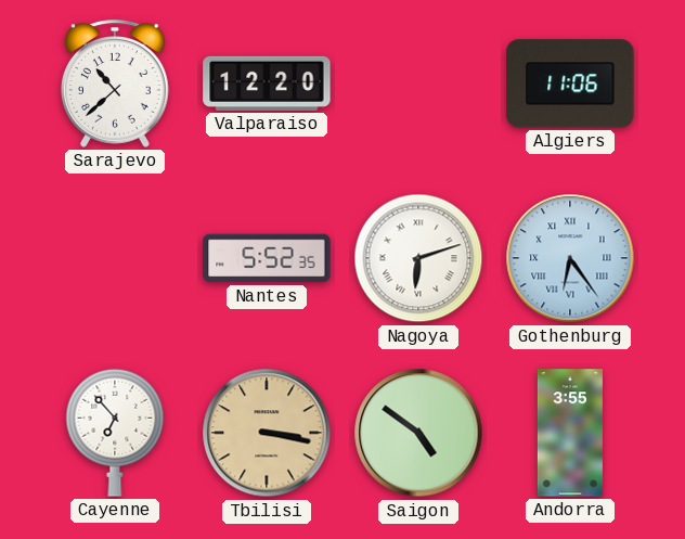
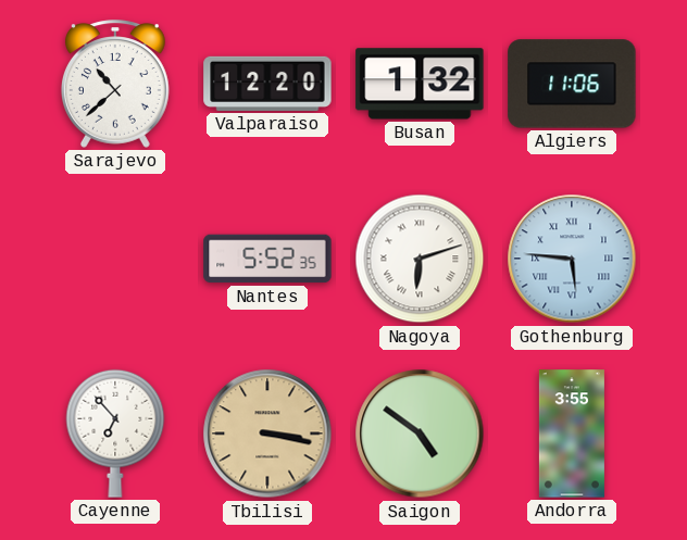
Busan: none -> 1:32
Gothenburg: 6:24 -> 5:46
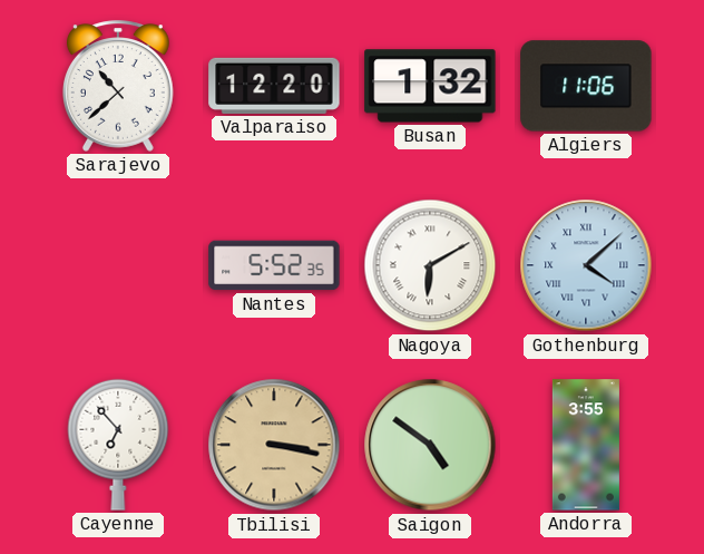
Nagoya: 6:12 -> 6:10
Gothenburg: 5:46 -> 4:08
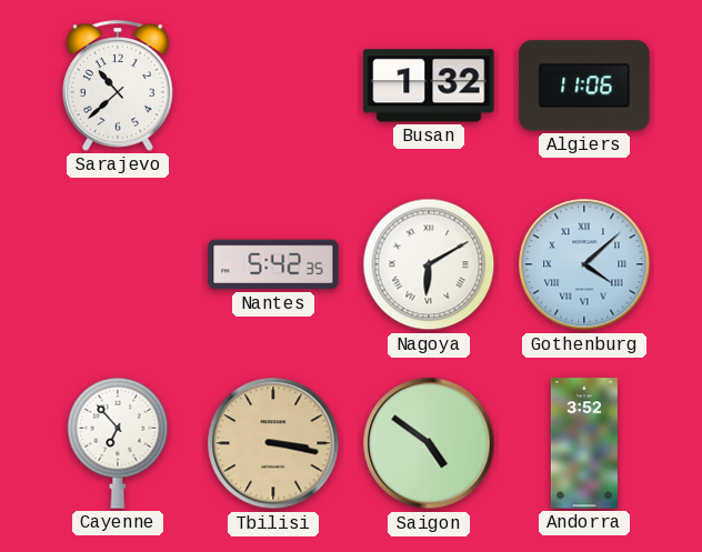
Valparaiso: 12:20 -> none
Nantes: 5:52 -> 5:42
Andorra: 3:55 -> 3:52
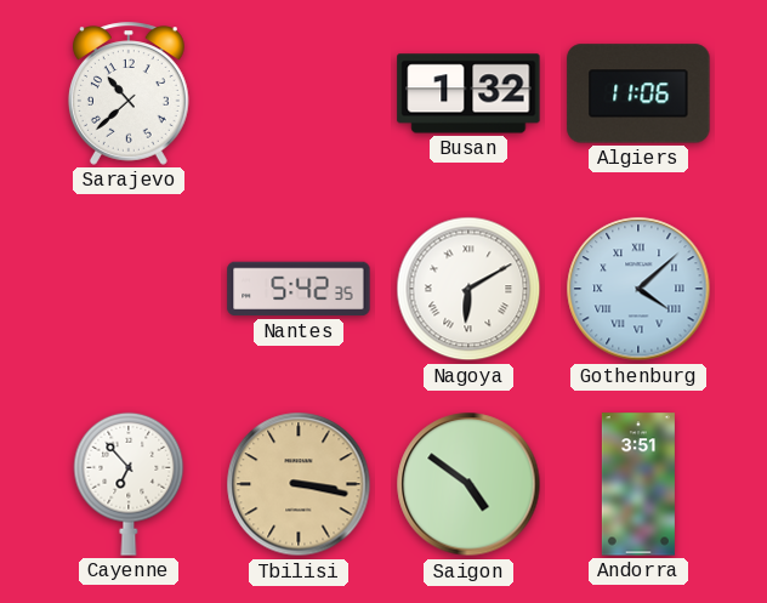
Andorra: 3:52 -> 3:51
